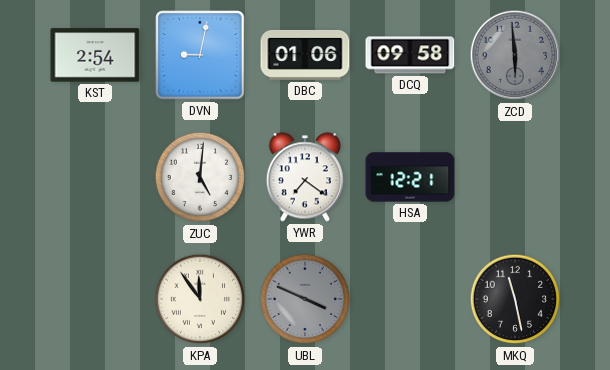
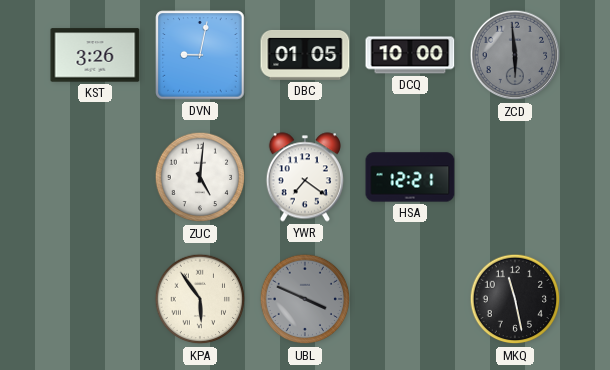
KST: 2:54 -> 3:26
DBC: 01:06 -> 01:05
DCQ: 09:58 -> 10:00
KPA: 11:54 -> 5:54
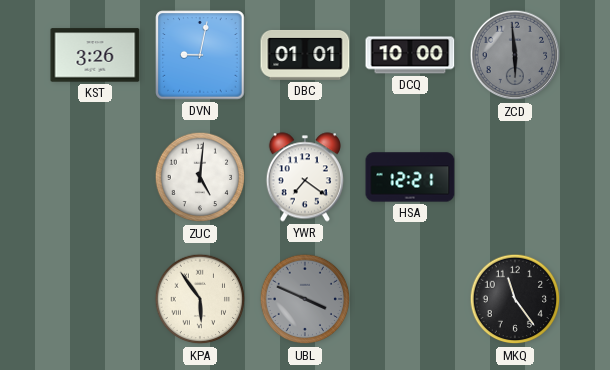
DBC: 01:05 -> 01:01
MKQ: 11:28 -> 11:24
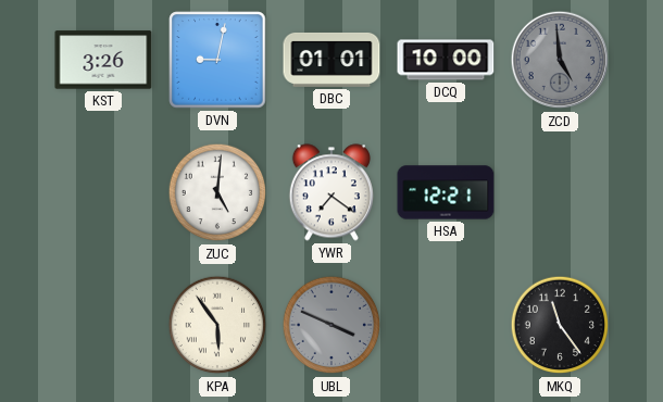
ZCD: 5:59 -> 4:59
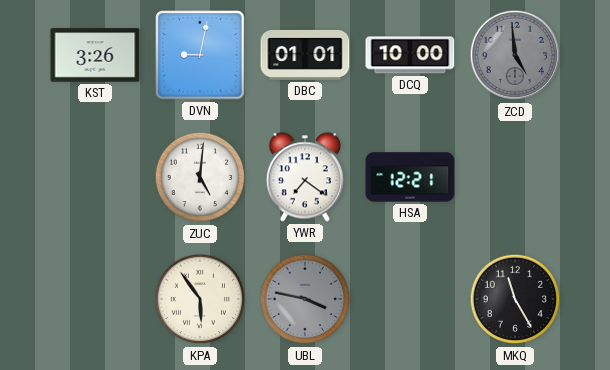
UBL: 3:49 -> 3:47
MKQ: 11:24 -> 11:25
